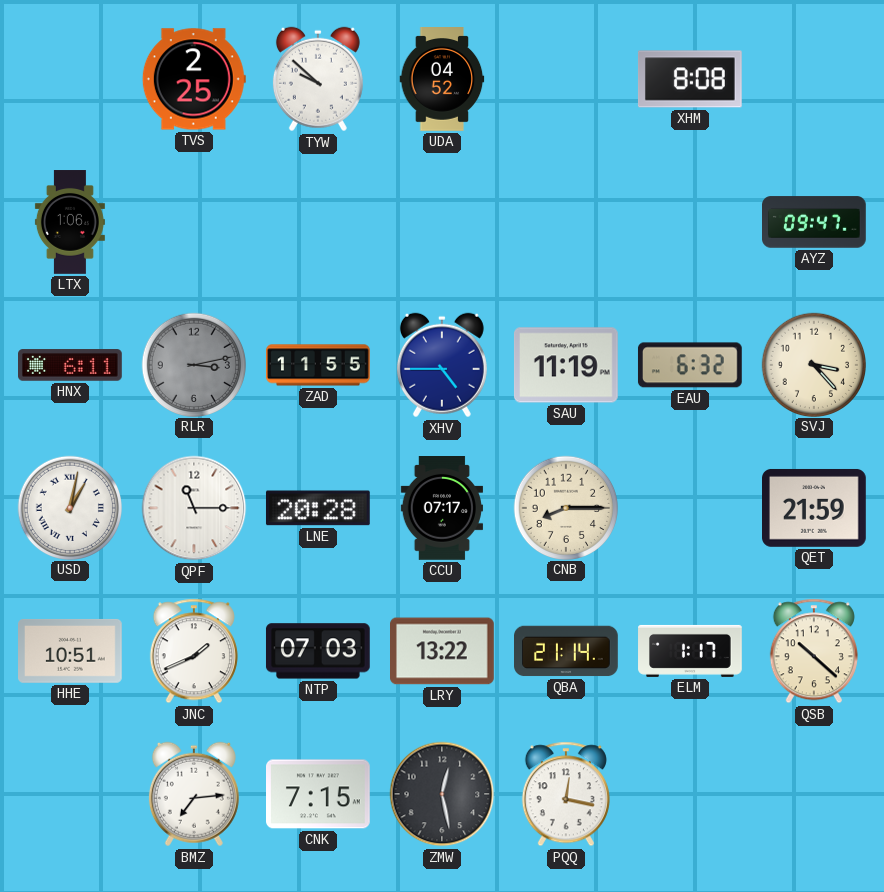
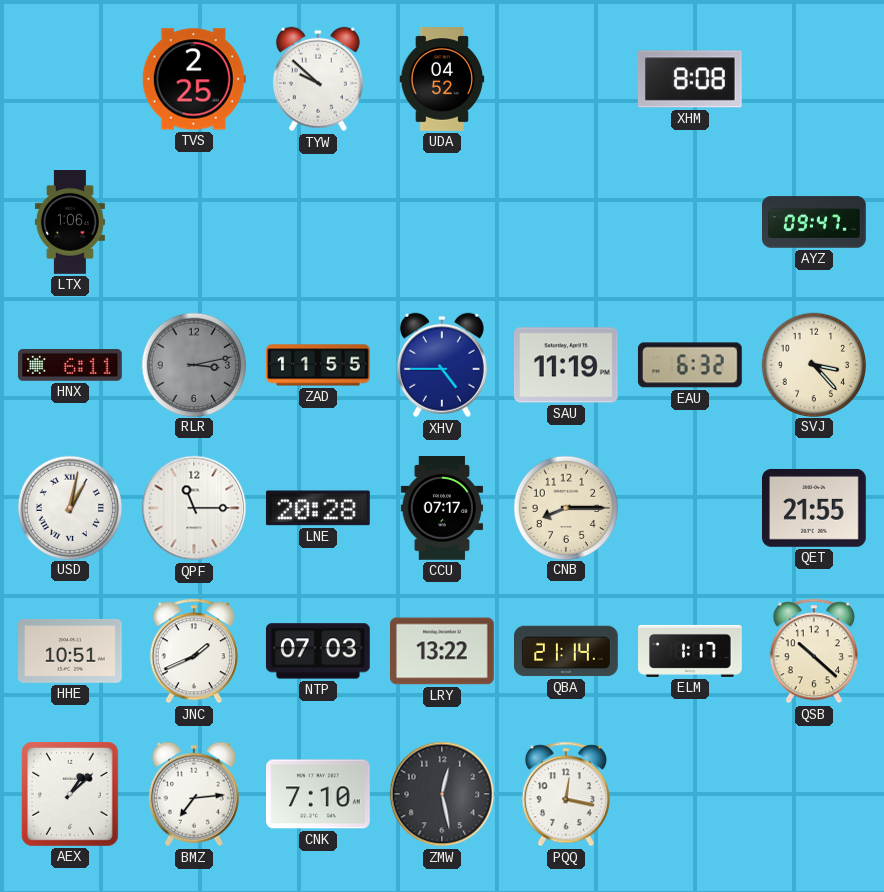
QET: 21:59 -> 21:55
AEX: none -> 1:08
CNK: 7:15 -> 7:10
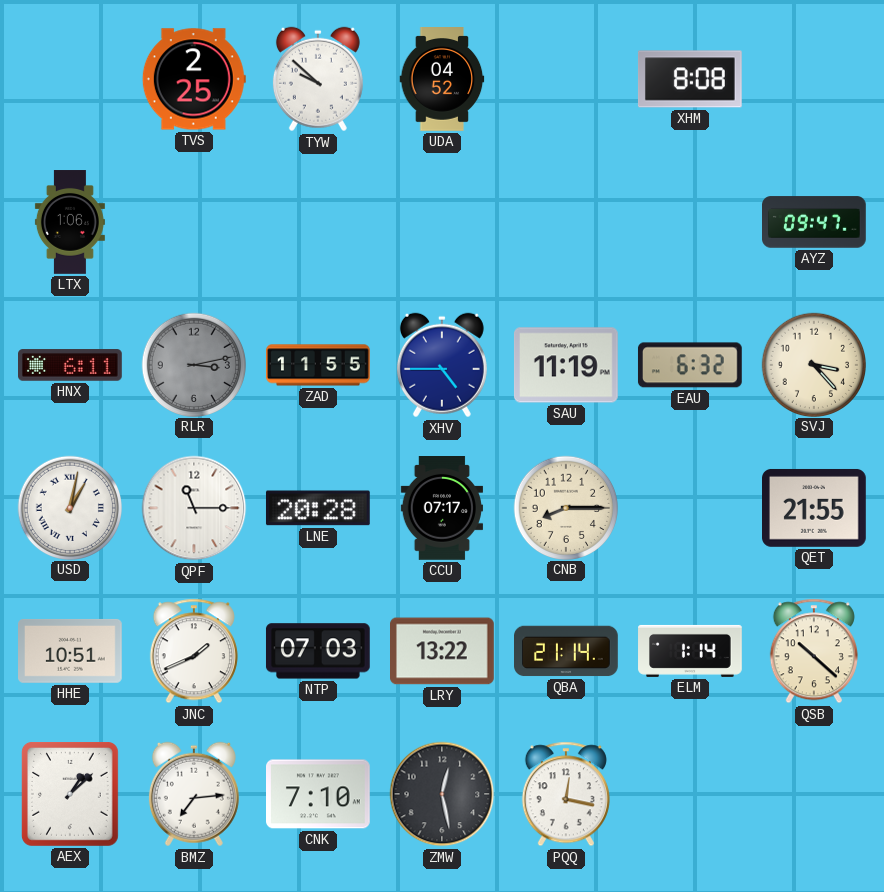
ELM: 1:17 -> 1:14
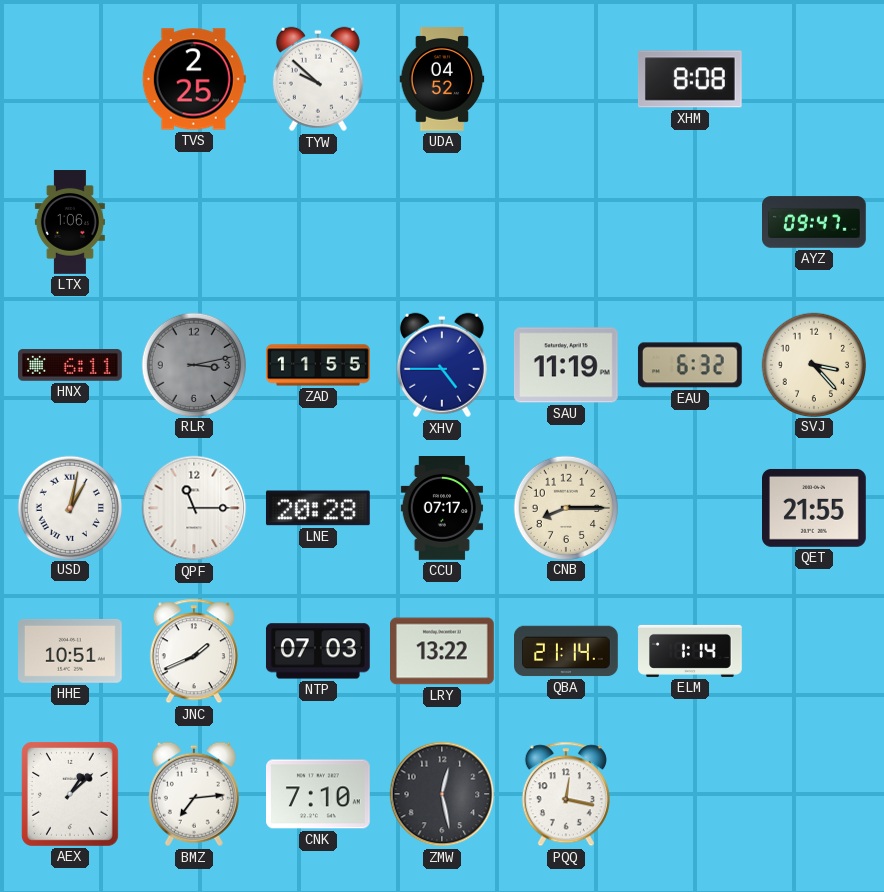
QSB: 10:22 -> none
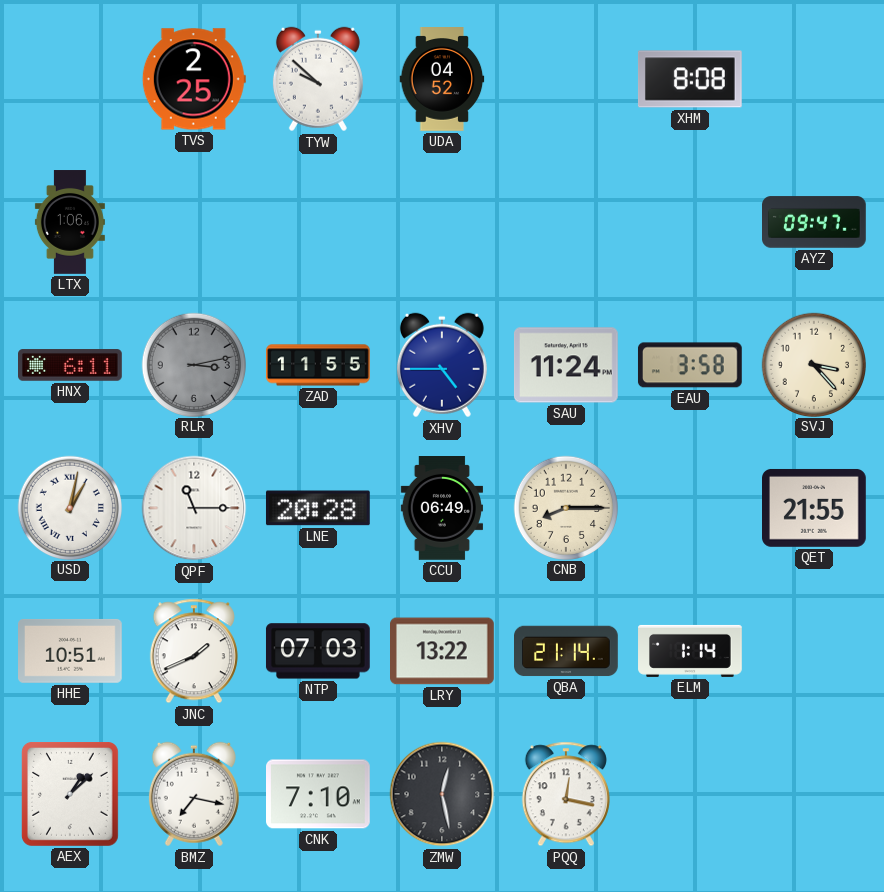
SAU: 11:19 -> 11:24
EAU: 6:32 -> 3:58
CCU: 07:17 -> 06:49
BMZ: 7:14 -> 7:17
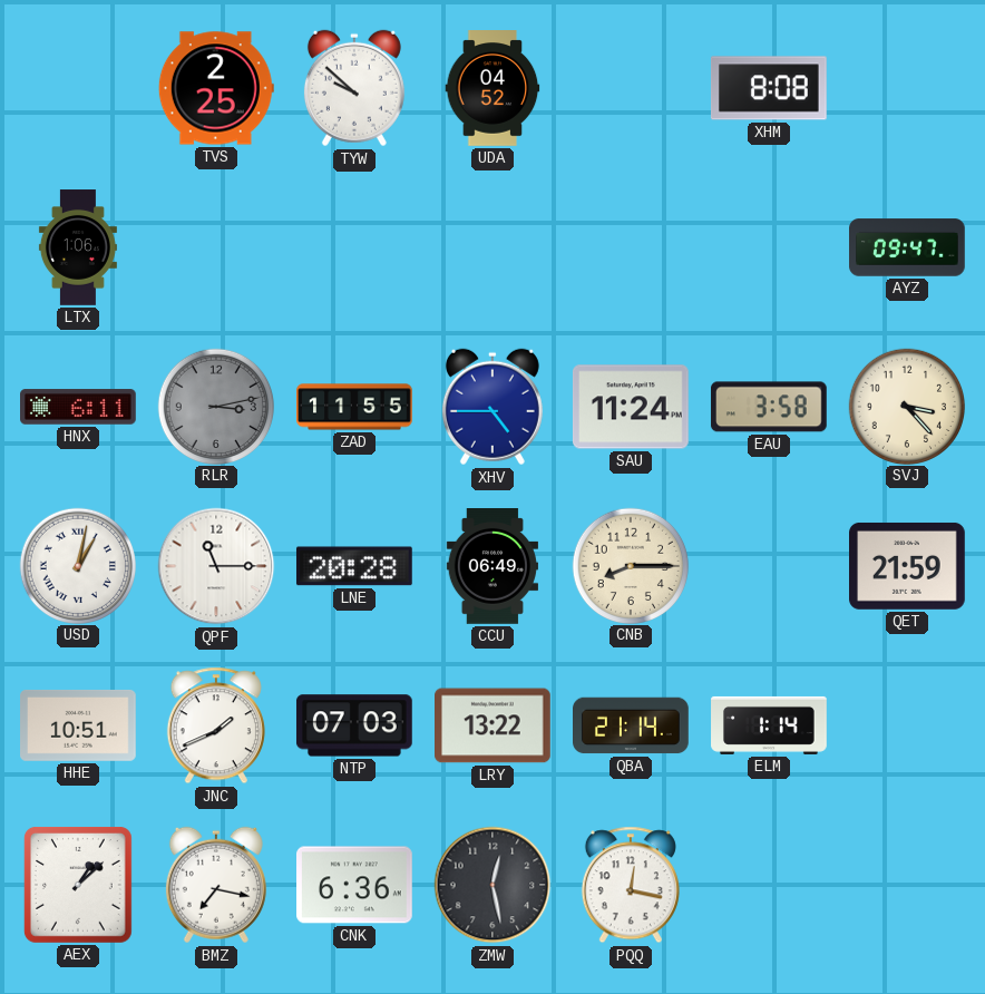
QET: 21:55 -> 21:59
CNK: 7:10 -> 6:36
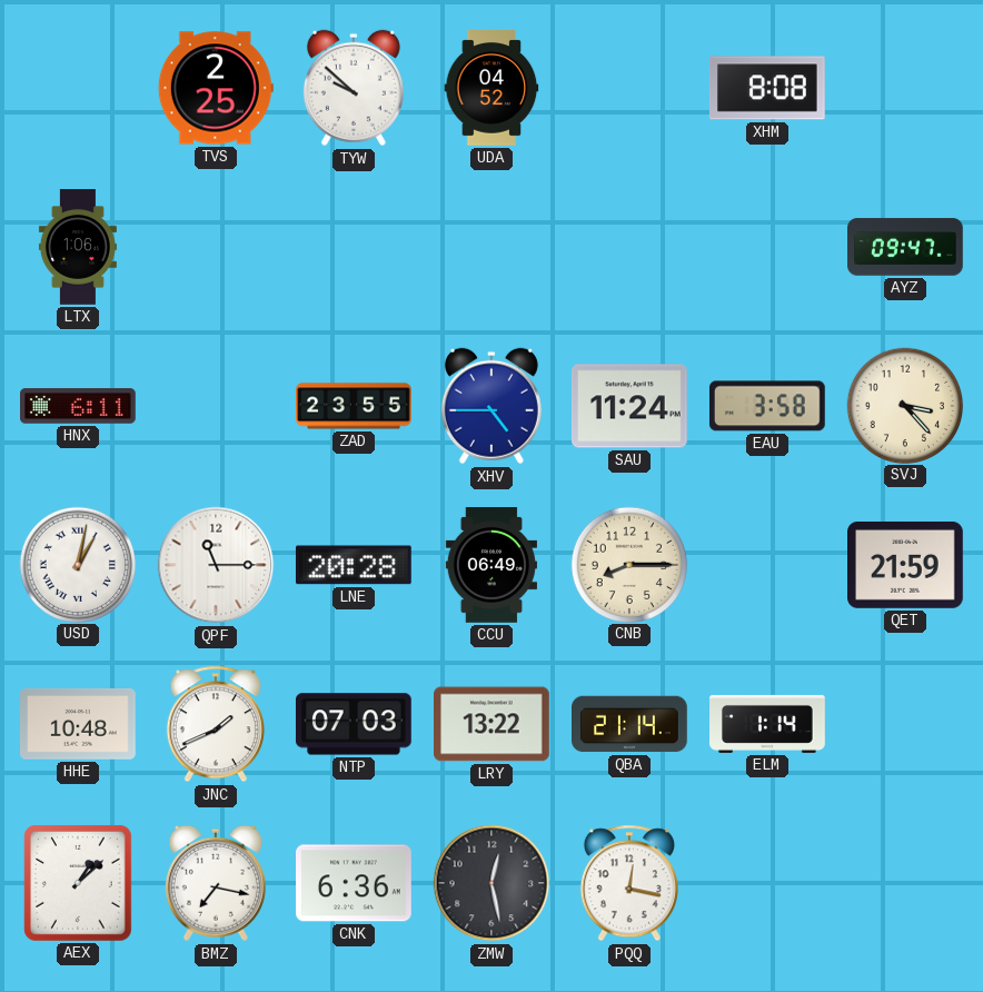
RLR: 3:13 -> none
ZAD: 11:55 -> 23:55
HHE: 10:51 -> 10:48
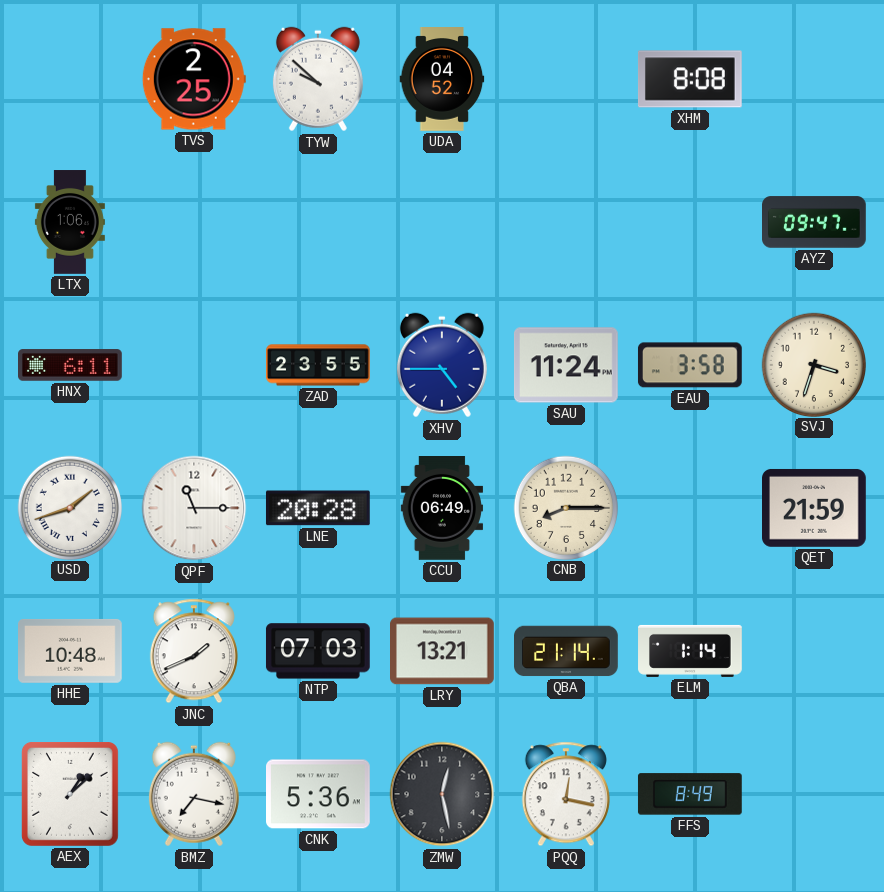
SVJ: 3:23 -> 3:33
USD: 1:02 -> 1:42
LRY: 13:22 -> 13:21
CNK: 6:36 -> 5:36
FFS: none -> 8:49
